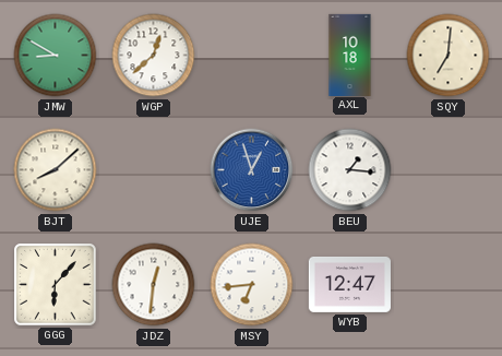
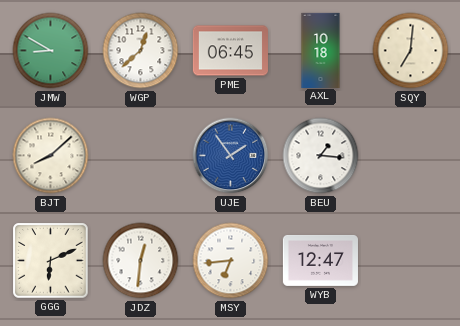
PME: none -> 06:45
UJE: 12:57 -> 1:54
GGG: 6:07 -> 6:11
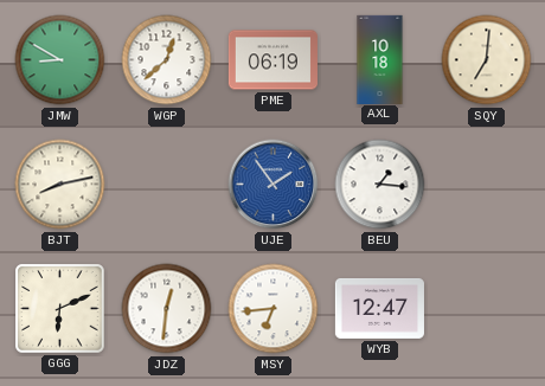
PME: 06:45 -> 06:19
BJT: 8:08 -> 8:13
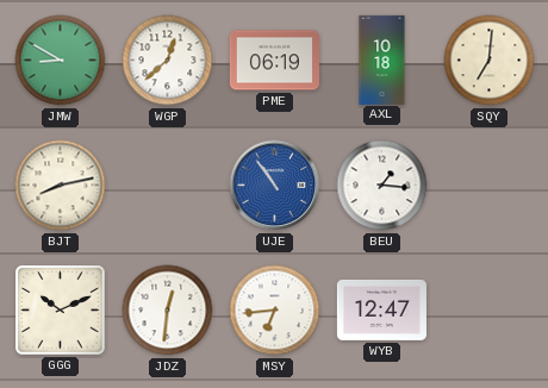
UJE: 1:54 -> 10:54
GGG: 6:11 -> 10:11
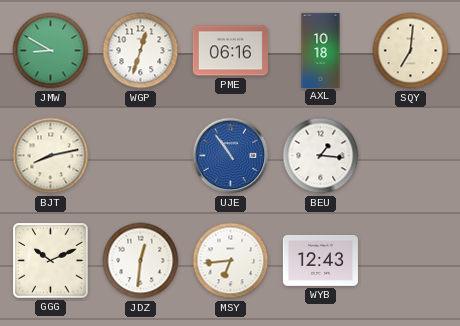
WGP: 12:38 -> 12:33
PME: 06:19 -> 06:16
WYB: 12:47 -> 12:43
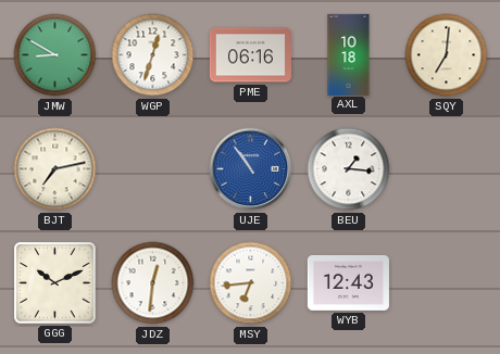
BJT: 8:13 -> 7:13
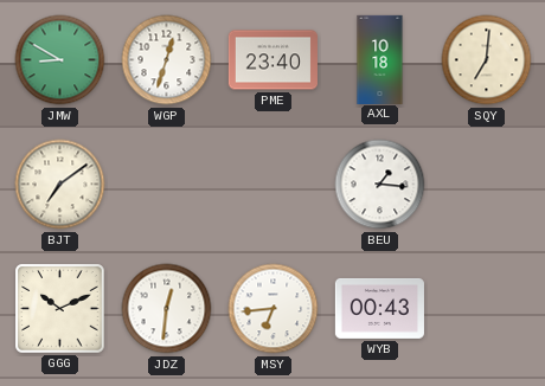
PME: 06:16 -> 23:40
BJT: 7:13 -> 7:09
UJE: 10:54 -> none
WYB: 12:43 -> 00:43
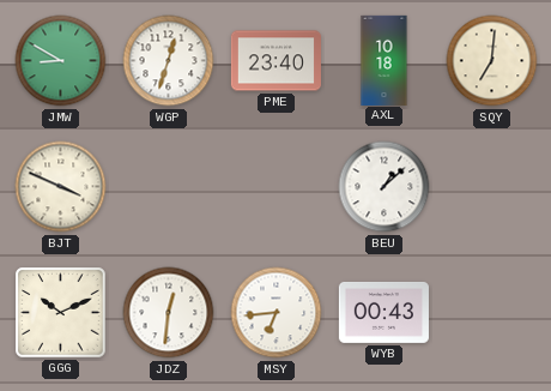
BJT: 7:09 -> 3:49
BEU: 1:16 -> 1:08
